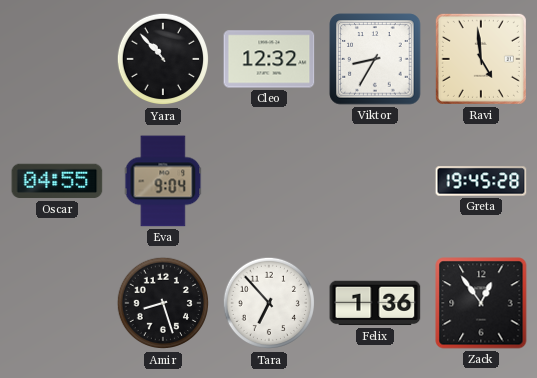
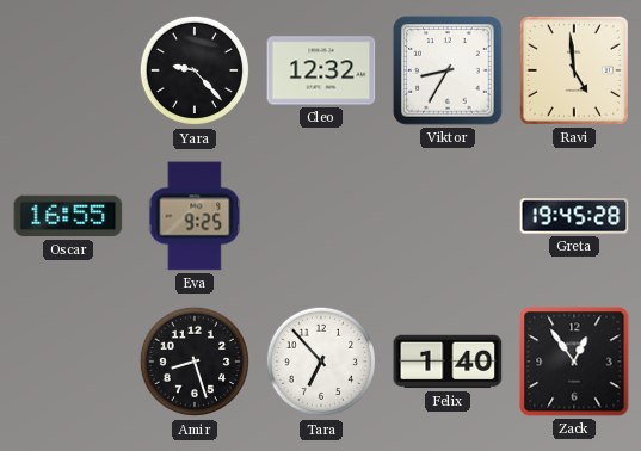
Yara: 10:53 -> 9:23
Oscar: 04:55 -> 16:55
Eva: 9:04 -> 9:25
Felix: 1:36 -> 1:40
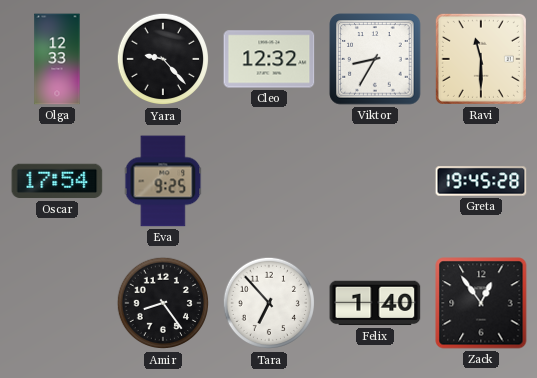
Olga: none -> 12:33
Ravi: 4:59 -> 11:30
Oscar: 16:55 -> 17:54
Amir: 8:27 -> 8:24
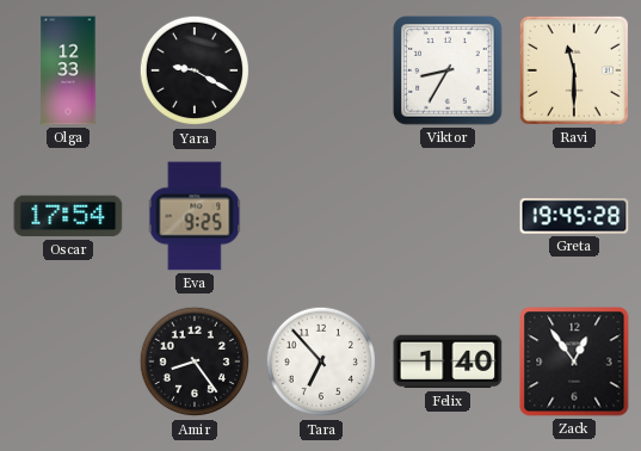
Yara: 9:23 -> 9:20
Cleo: 12:32 -> none
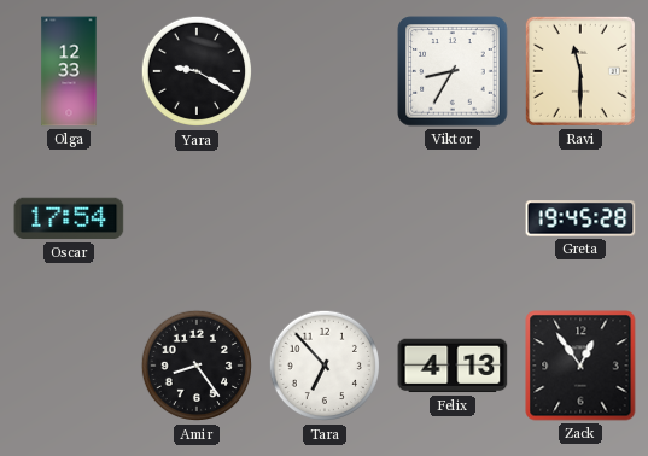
Eva: 9:25 -> none
Felix: 1:40 -> 4:13
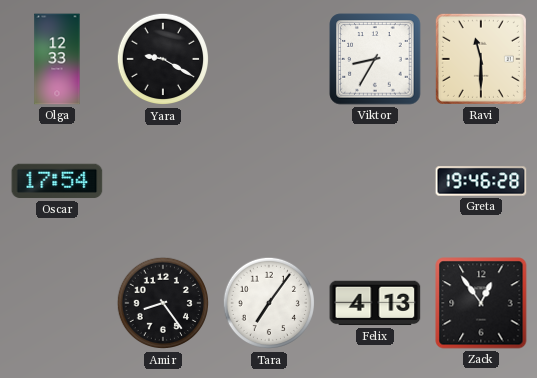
Greta: 19:45 -> 19:46
Tara: 6:53 -> 7:06
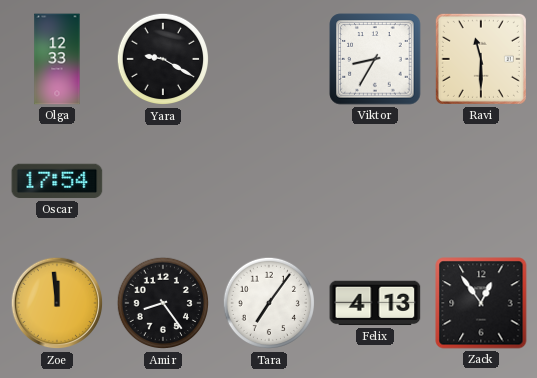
Greta: 19:46 -> none
Zoe: none -> 11:59
